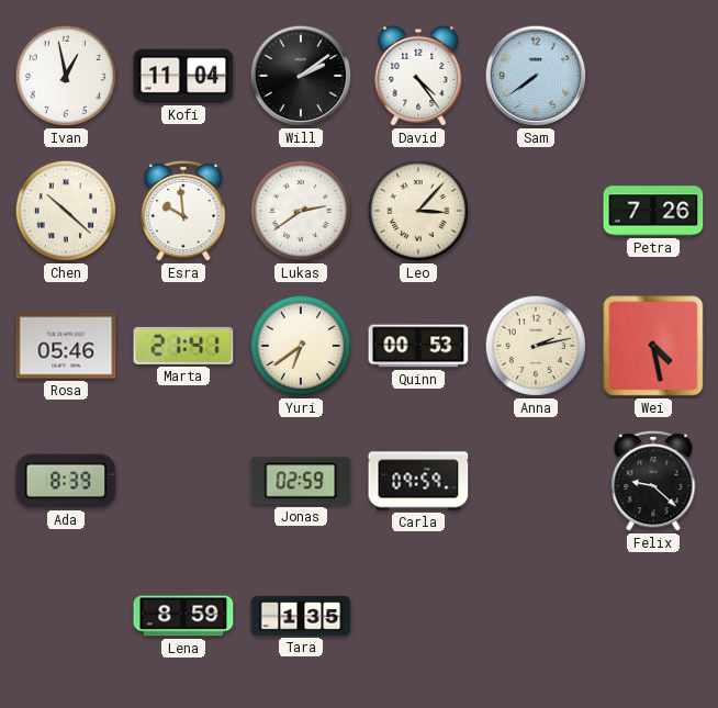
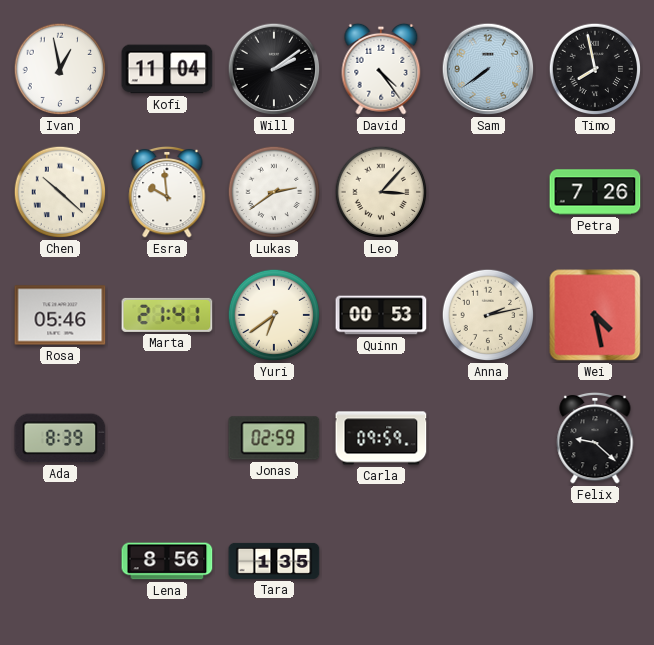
Timo: none -> 7:58
Lena: 8:59 -> 8:56
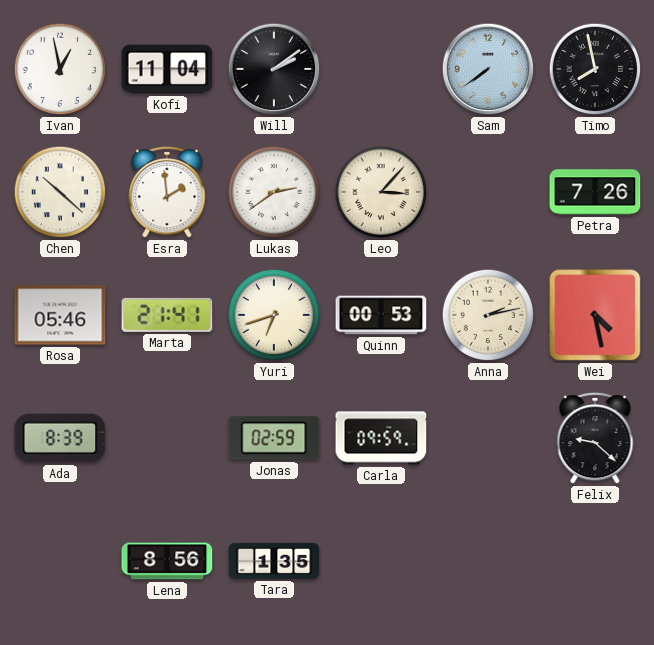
David: 4:24 -> none
Esra: 9:59 -> 1:59
Yuri: 6:39 -> 6:42
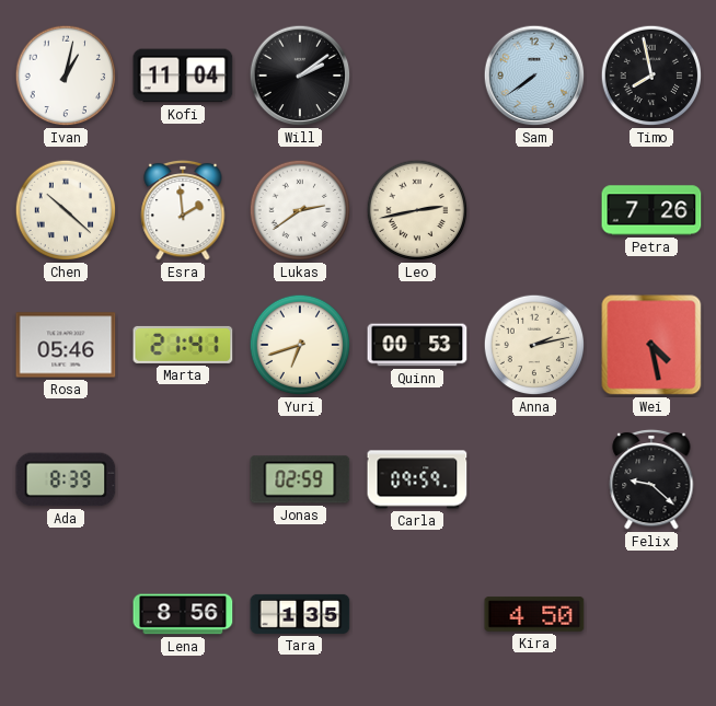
Ivan: 12:58 -> 1:02
Leo: 3:07 -> 2:43
Kira: none -> 4:50
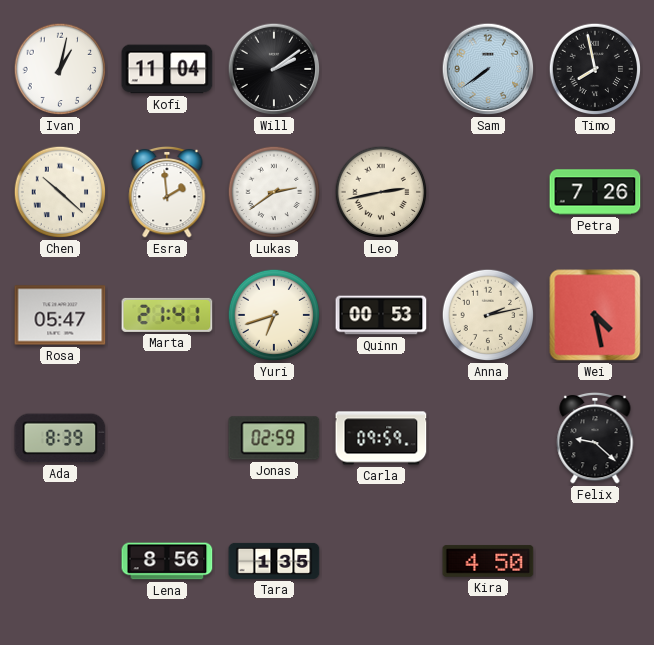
Rosa: 05:46 -> 05:47
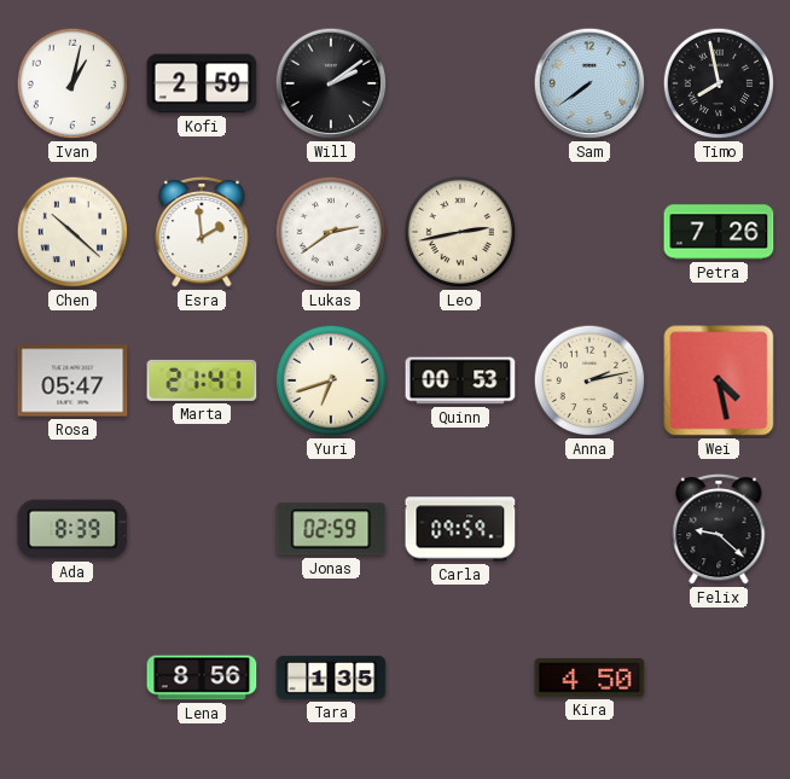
Kofi: 11:04 -> 2:59
